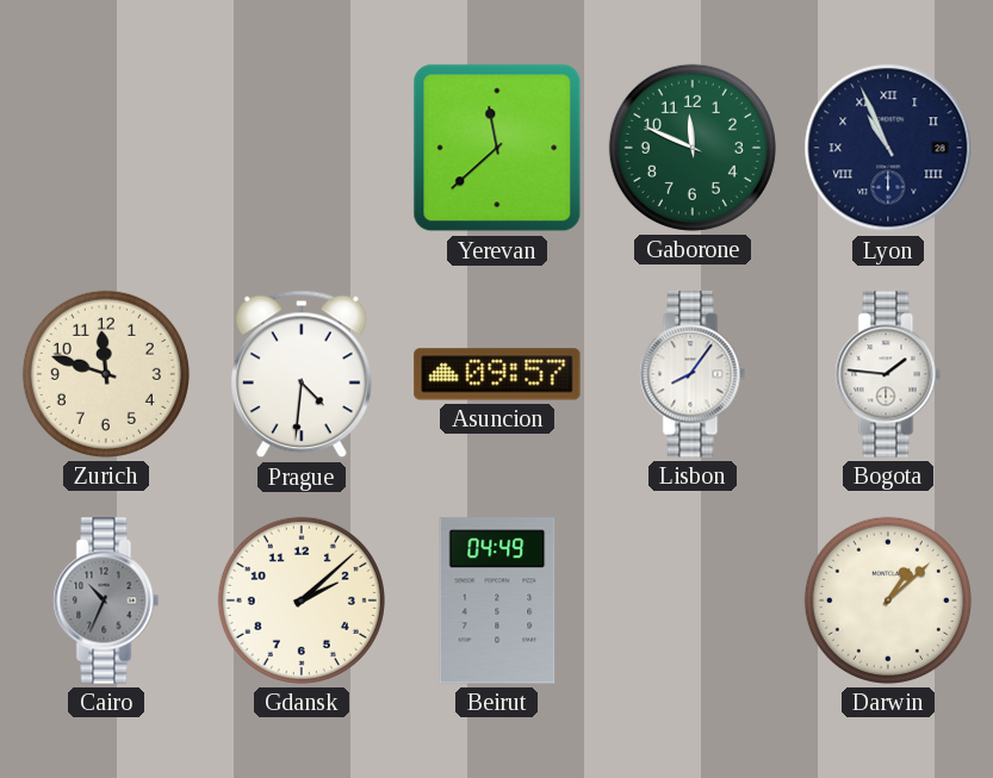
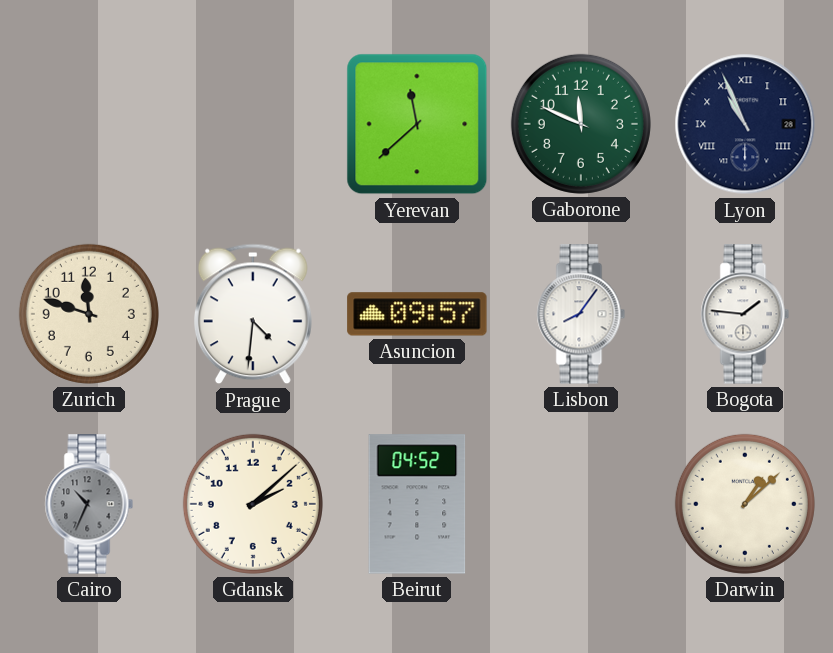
Beirut: 04:49 -> 04:52
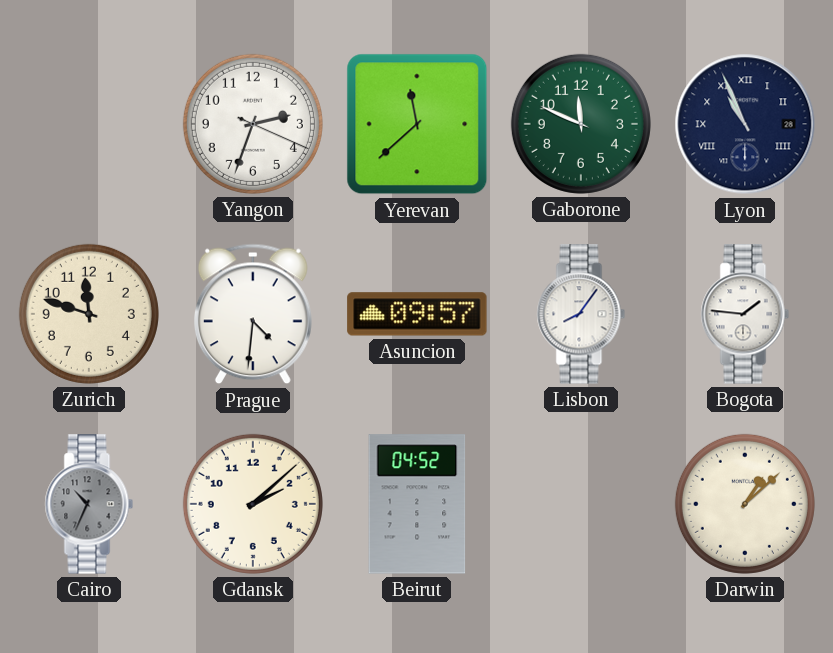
Yangon: none -> 2:33
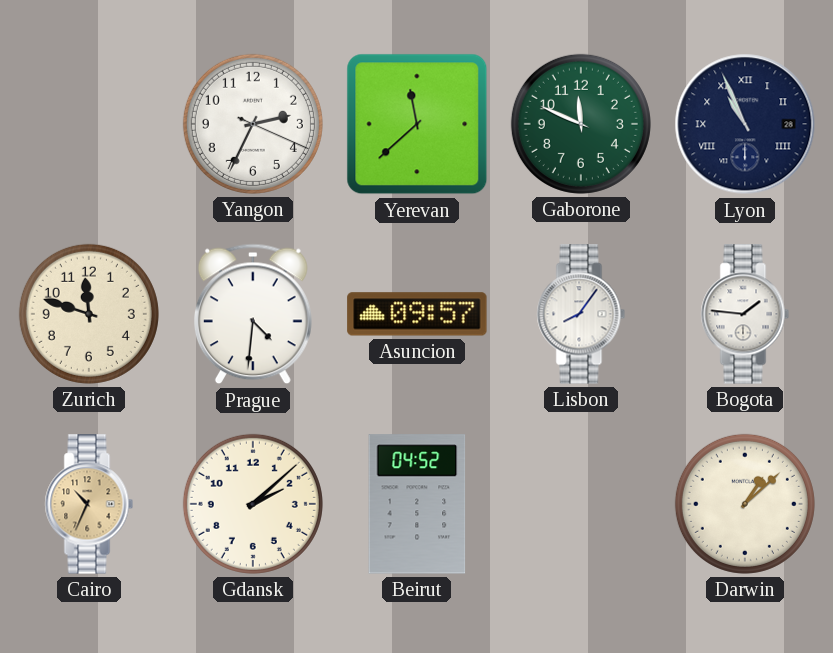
Yangon: 2:33 -> 2:34
Cairo dial: grey -> champagne
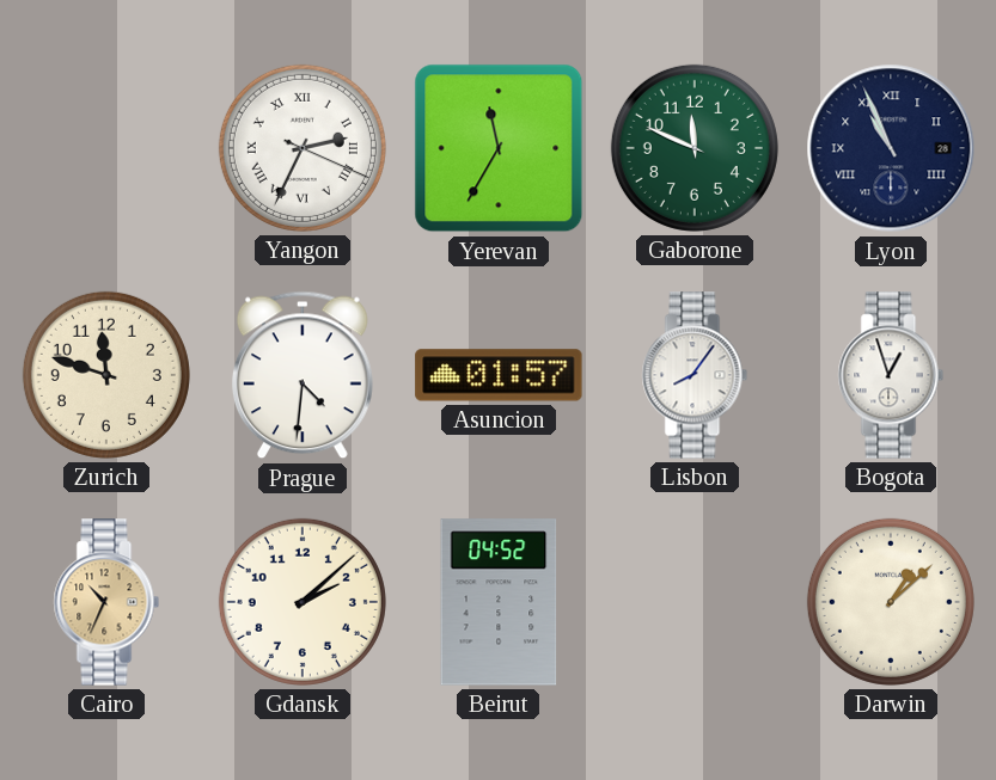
Yangon numerals: Arabic -> Roman
Yerevan: 11:38 -> 11:35
Asuncion: 09:57 -> 01:57
Bogota: 1:46 -> 12:57
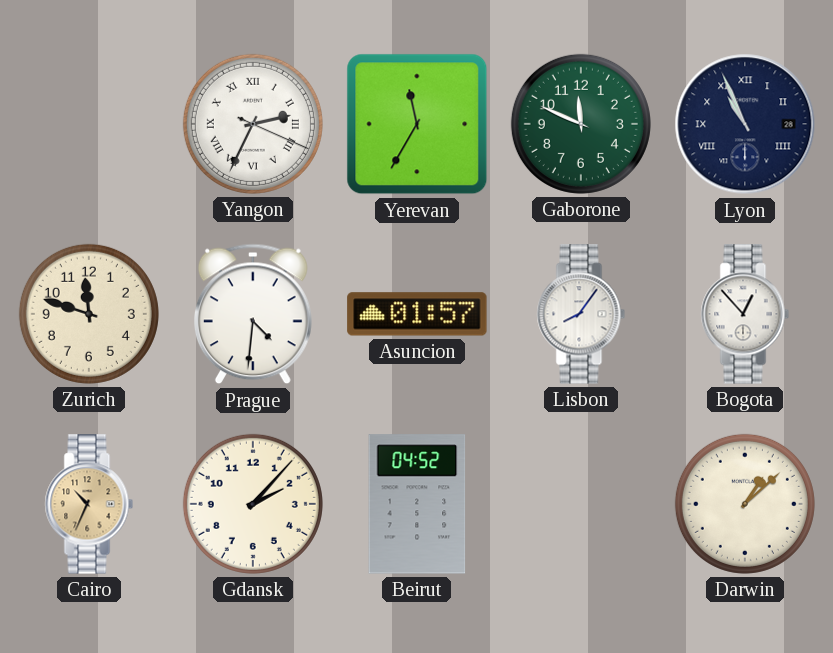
Bogota: 12:57 -> 12:53
Gdansk: 2:08 -> 2:07
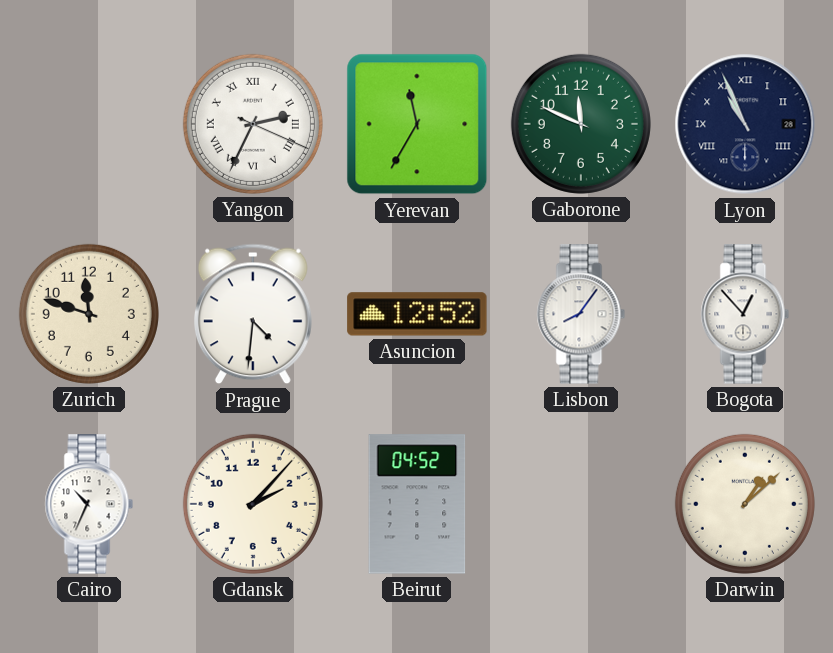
Asuncion: 01:57 -> 12:52
Cairo dial: champagne -> white
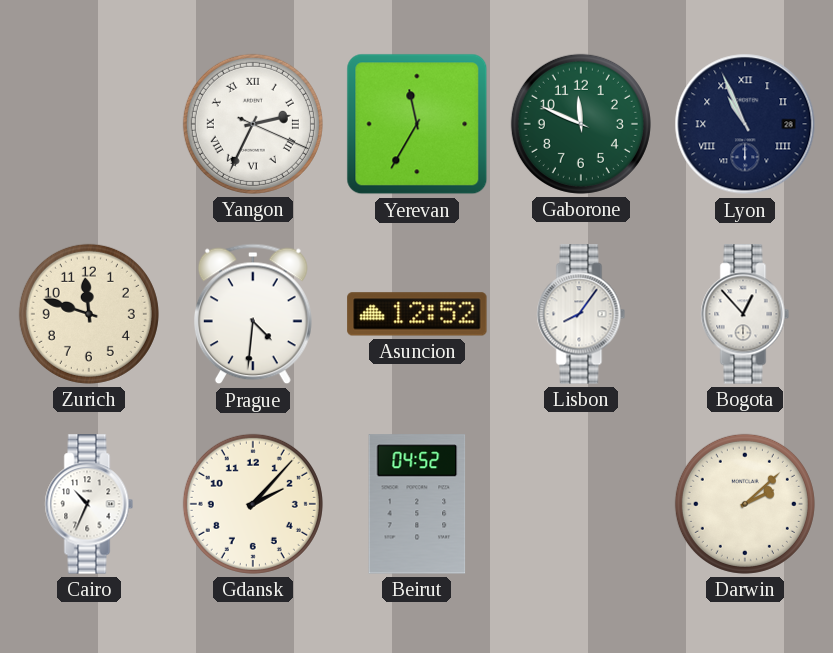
Darwin: 1:08 -> 2:08
